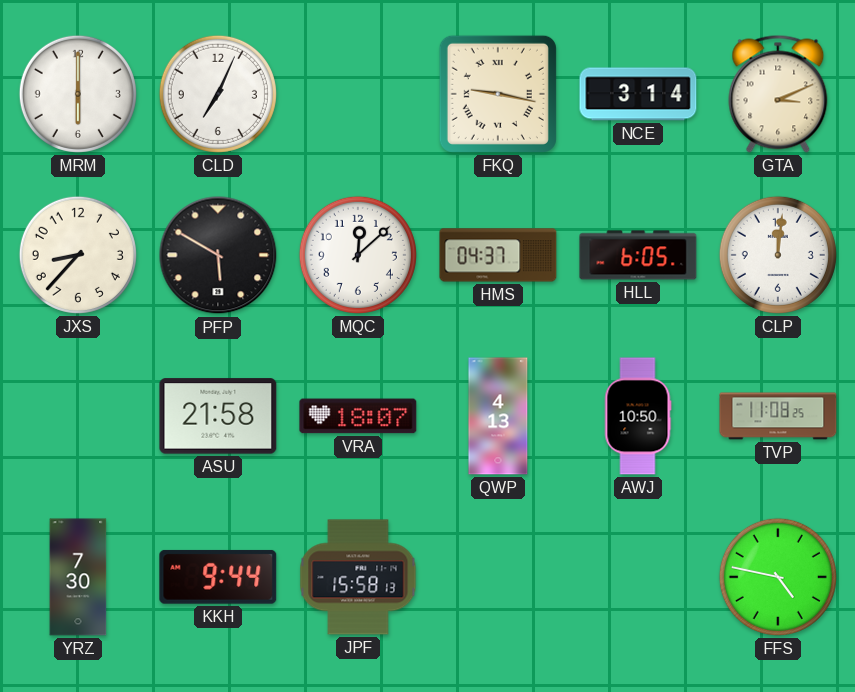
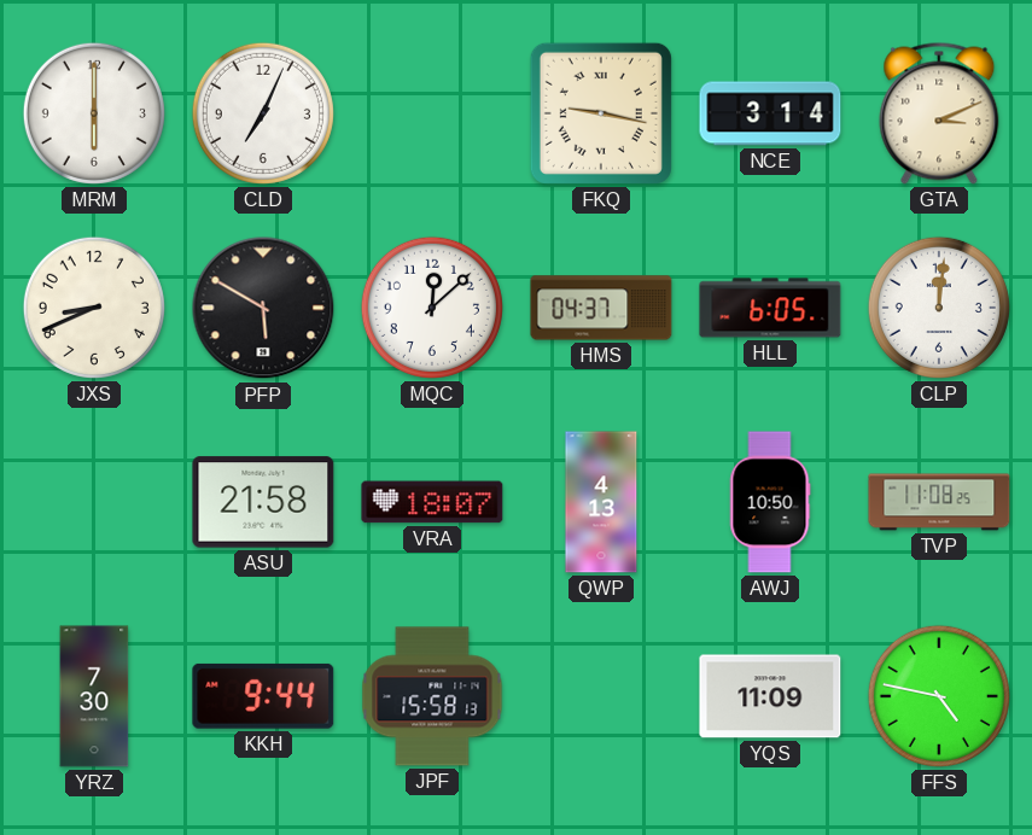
JXS: 8:37 -> 8:41
YQS: none -> 11:09
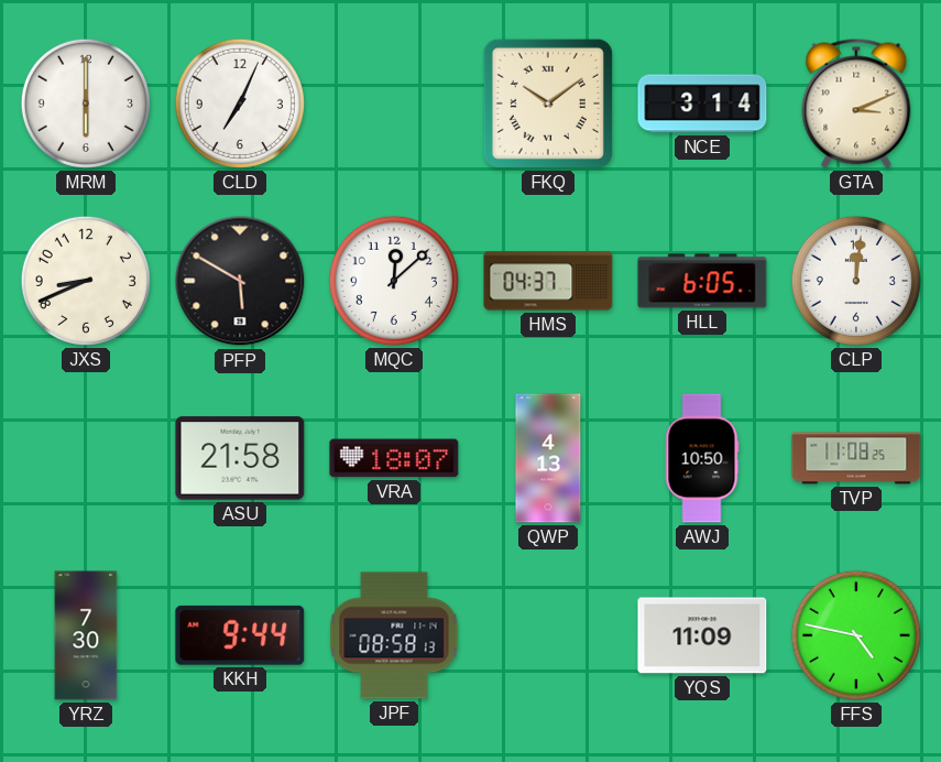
FKQ: 9:17 -> 10:09
JPF: 15:58 -> 08:58
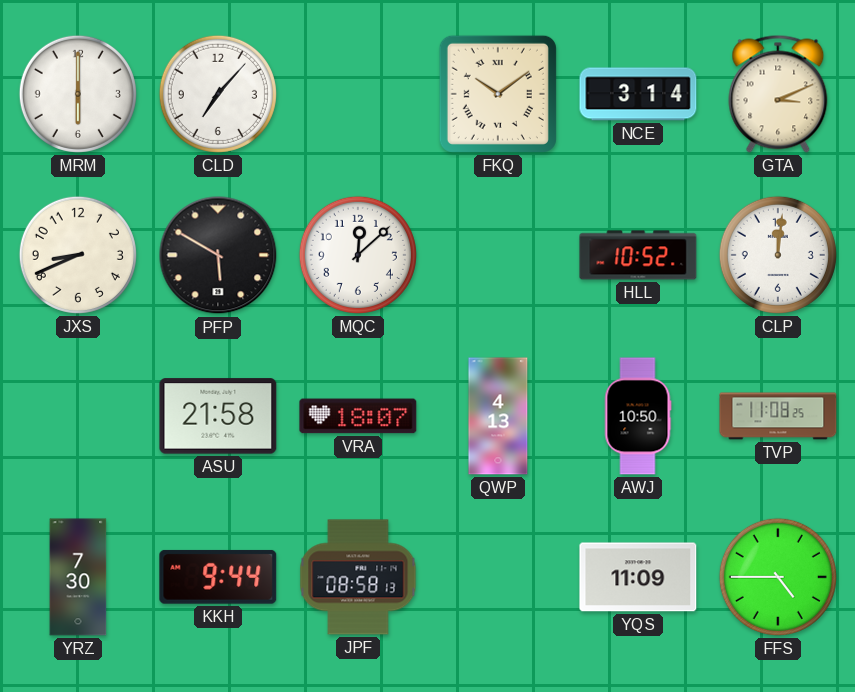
CLD: 7:04 -> 7:07
HMS: 04:37 -> none
HLL: 6:05 -> 10:52
FFS: 4:47 -> 4:45
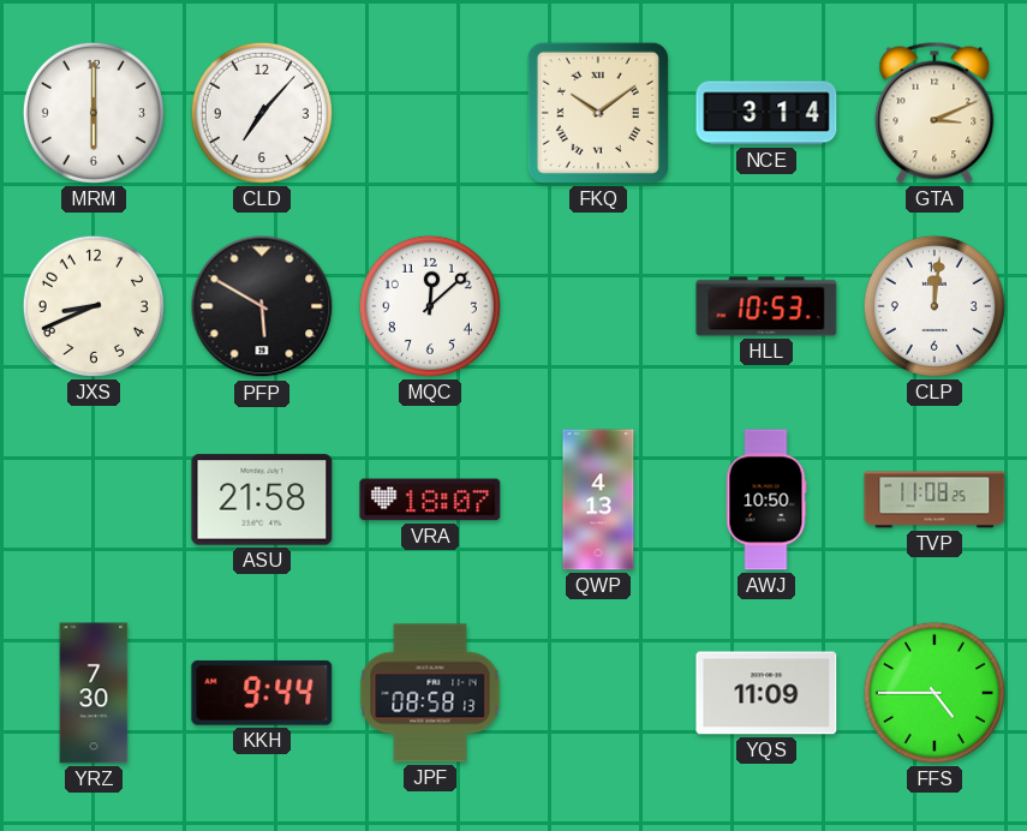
HLL: 10:52 -> 10:53
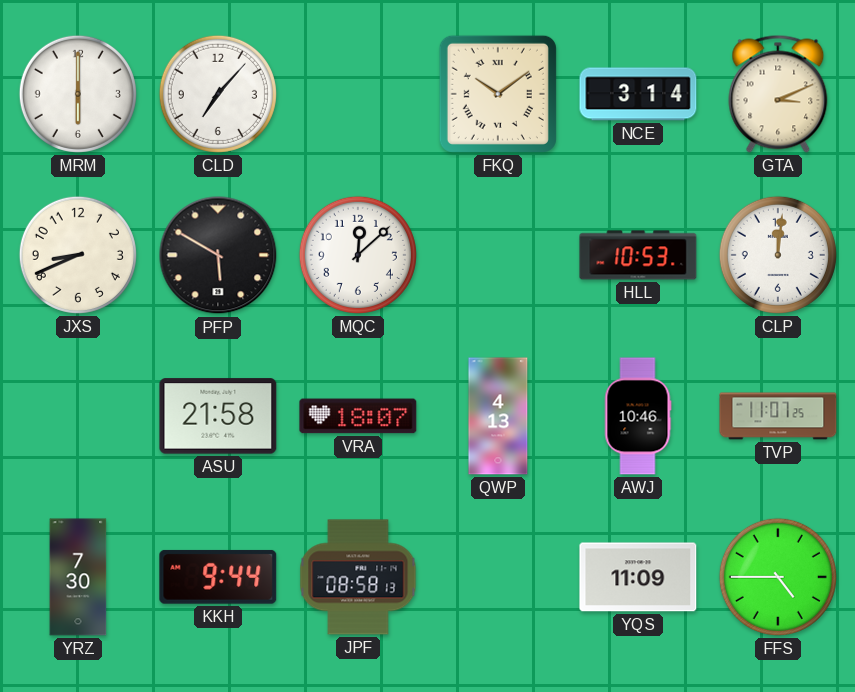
AWJ: 10:50 -> 10:46
TVP: 11:08 -> 11:07
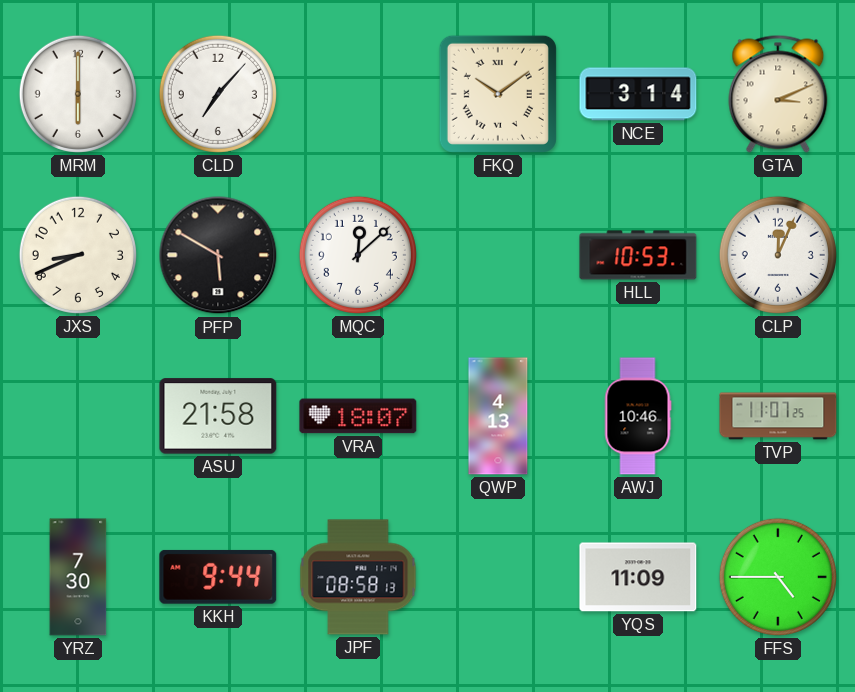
CLP: 12:01 -> 12:04
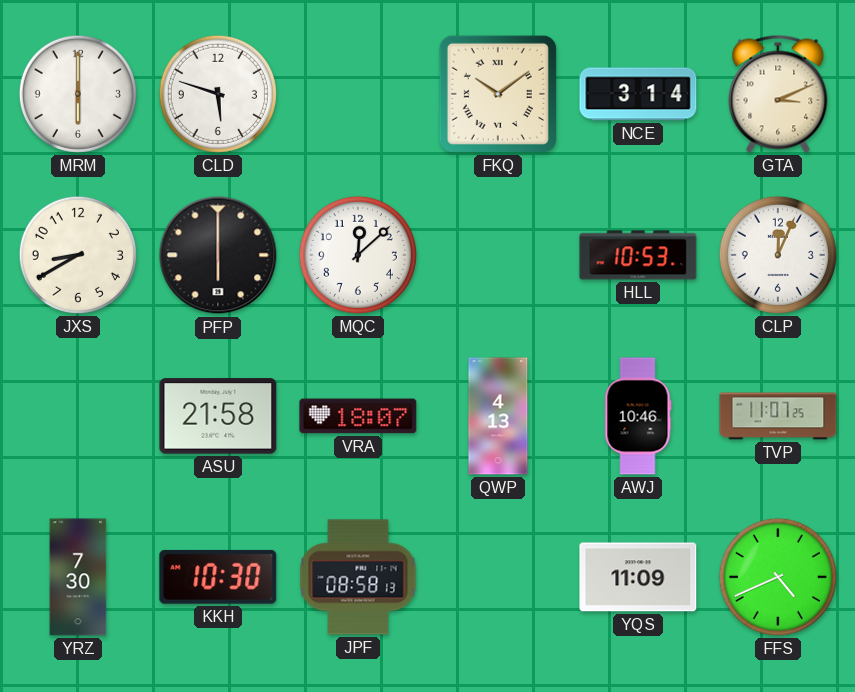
CLD: 7:07 -> 5:48
JXS: 8:41 -> 8:40
PFP: 5:50 -> 6:00
KKH: 9:44 -> 10:30
FFS: 4:45 -> 4:41
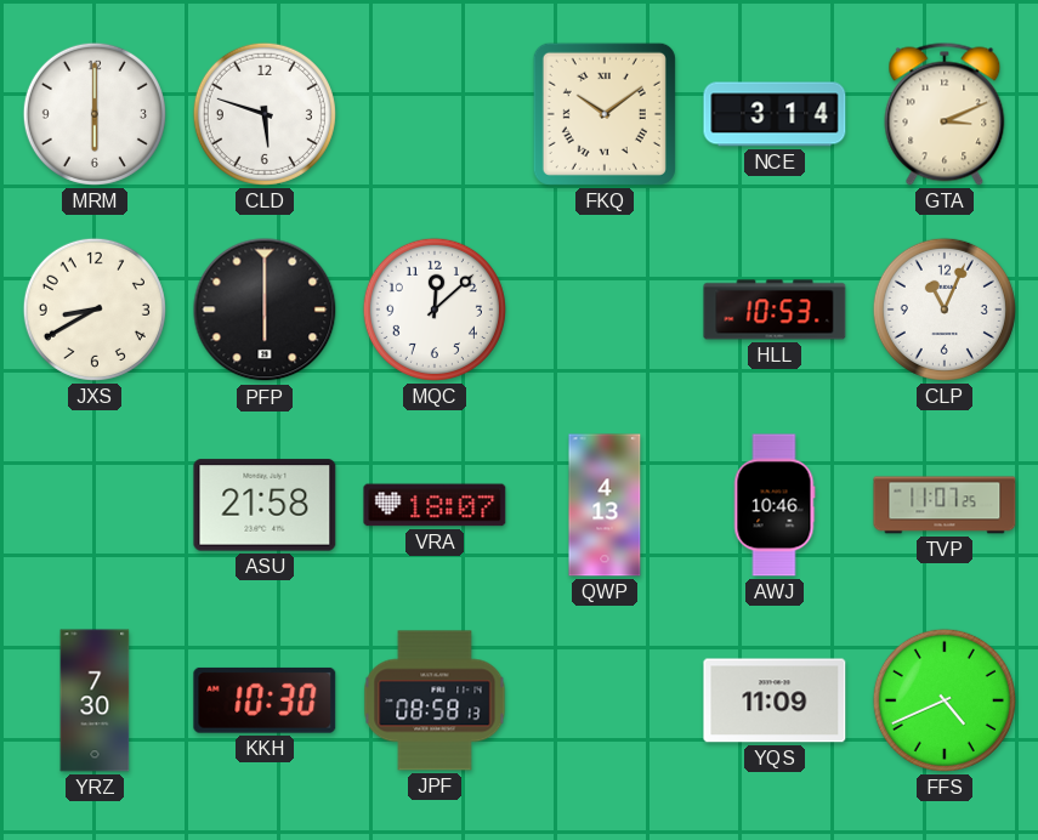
CLP: 12:04 -> 11:04
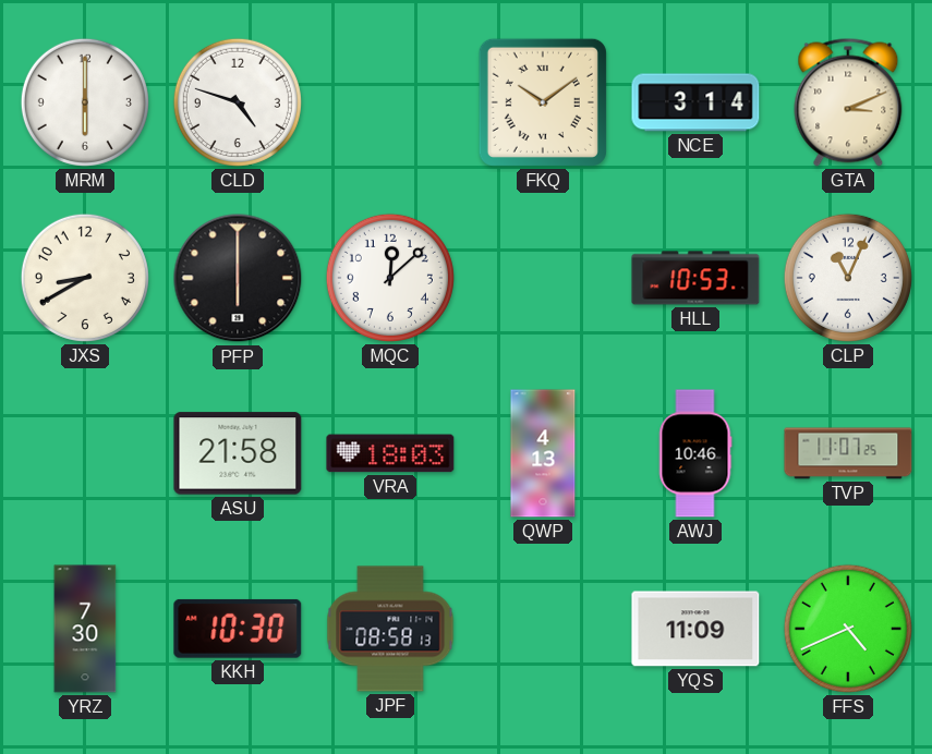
CLD: 5:48 -> 4:48
VRA: 18:07 -> 18:03
